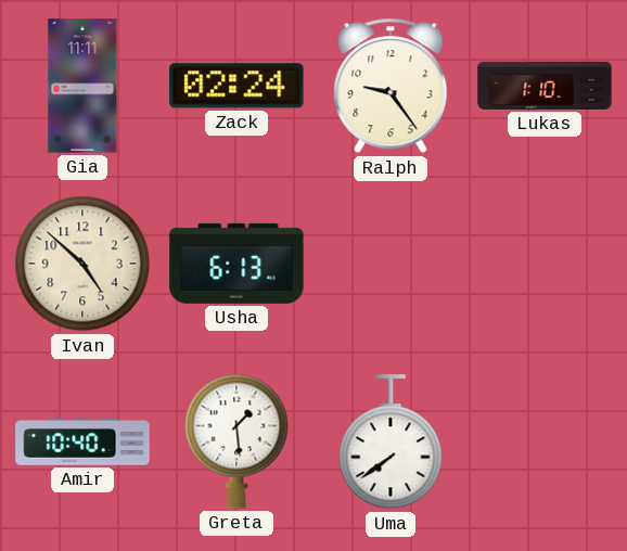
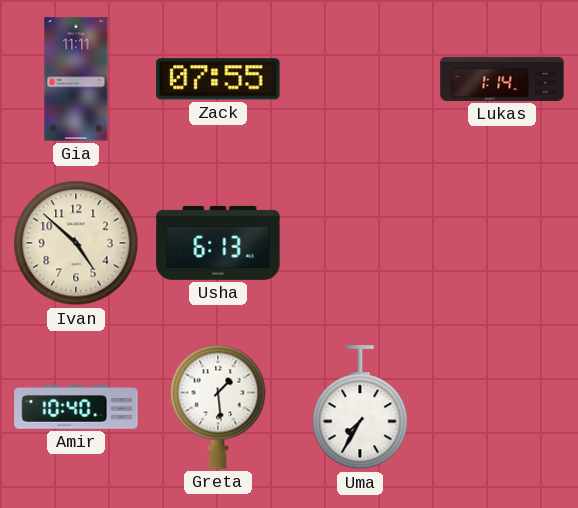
Zack: 02:24 -> 07:55
Ralph: 9:24 -> none
Lukas: 1:10 -> 1:14
Uma: 7:39 -> 7:35
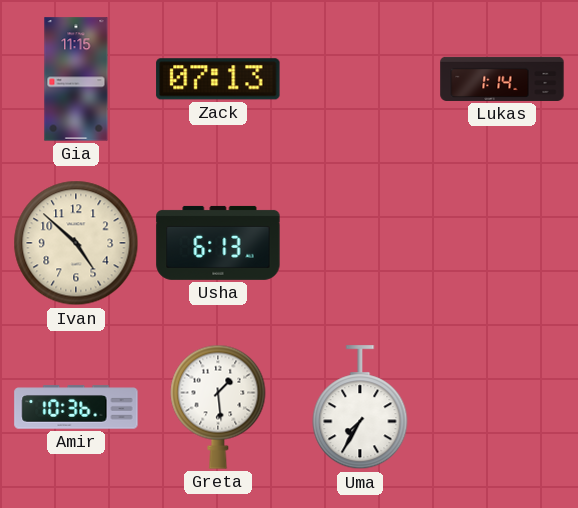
Gia: 11:11 -> 11:15
Zack: 07:55 -> 07:13
Amir: 10:40 -> 10:36
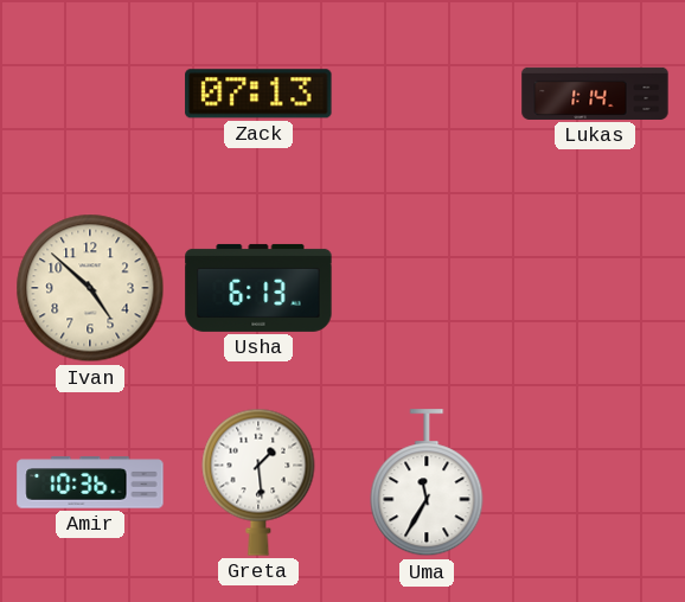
Gia: 11:15 -> none
Uma: 7:35 -> 11:35
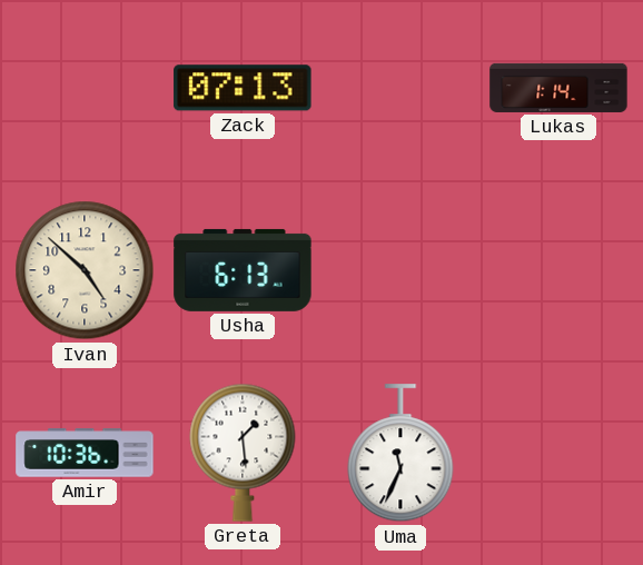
Uma: 11:35 -> 11:34
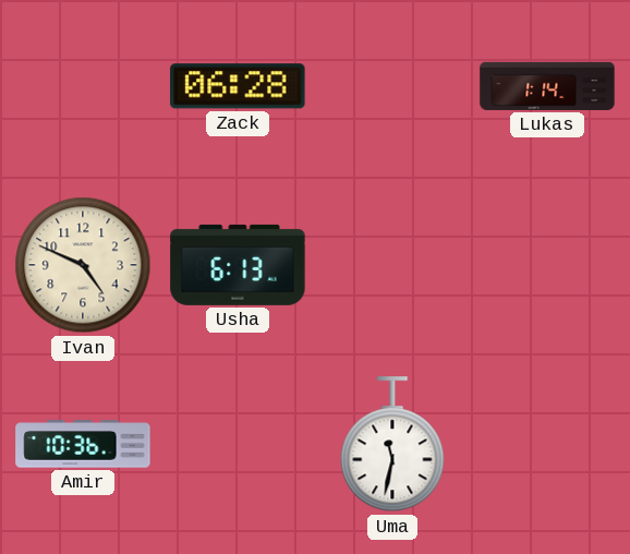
Zack: 07:13 -> 06:28
Ivan: 4:52 -> 4:49
Greta: 1:29 -> none
Uma: 11:34 -> 11:32
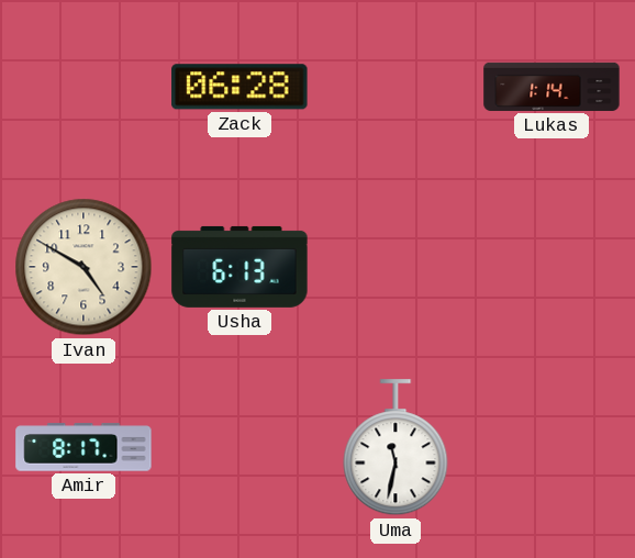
Ivan: 4:49 -> 4:50
Amir: 10:36 -> 8:17
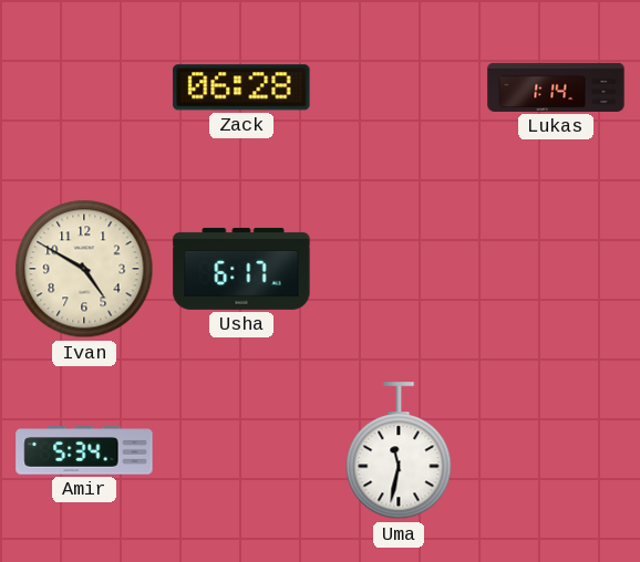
Usha: 6:13 -> 6:17
Amir: 8:17 -> 5:34
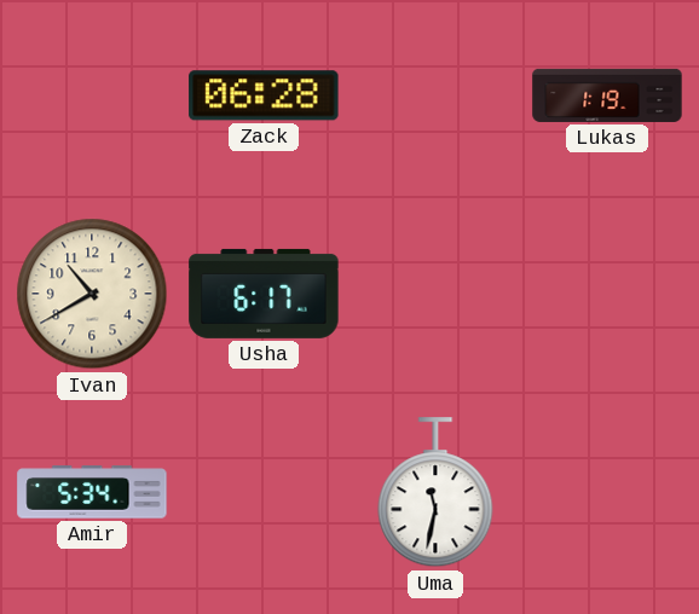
Lukas: 1:14 -> 1:19
Ivan: 4:50 -> 10:40
